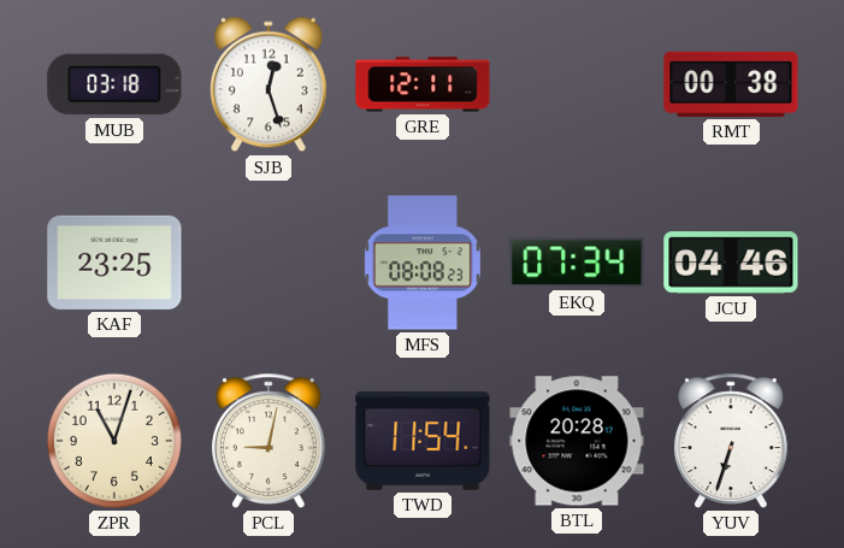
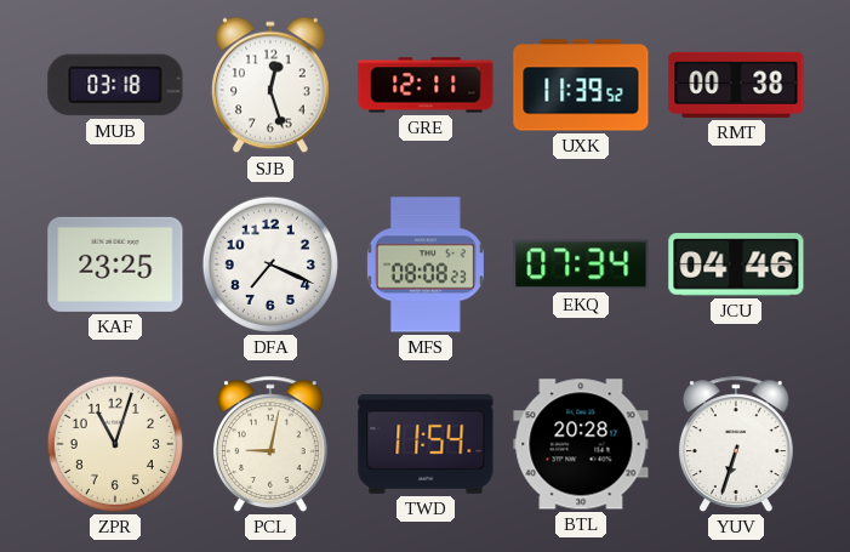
UXK: none -> 11:39
DFA: none -> 7:19
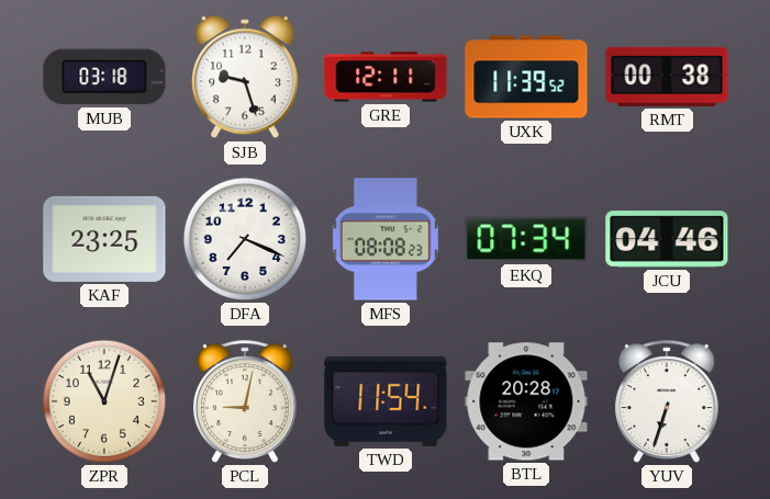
SJB: 12:27 -> 9:27
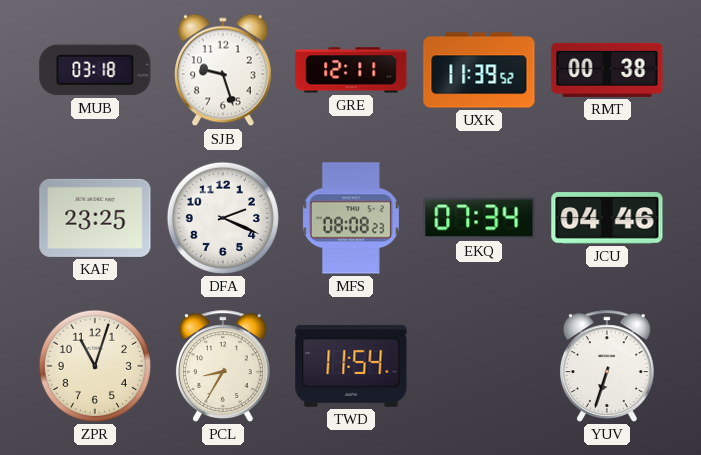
DFA: 7:19 -> 2:19
PCL: 9:02 -> 8:35
BTL: 20:28 -> none
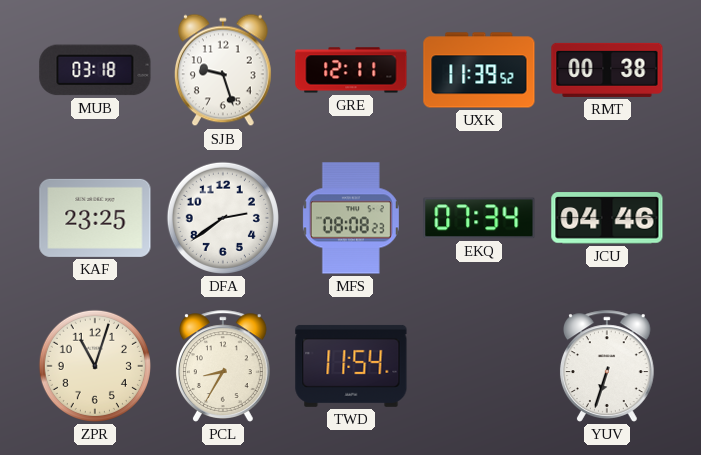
DFA: 2:19 -> 2:39
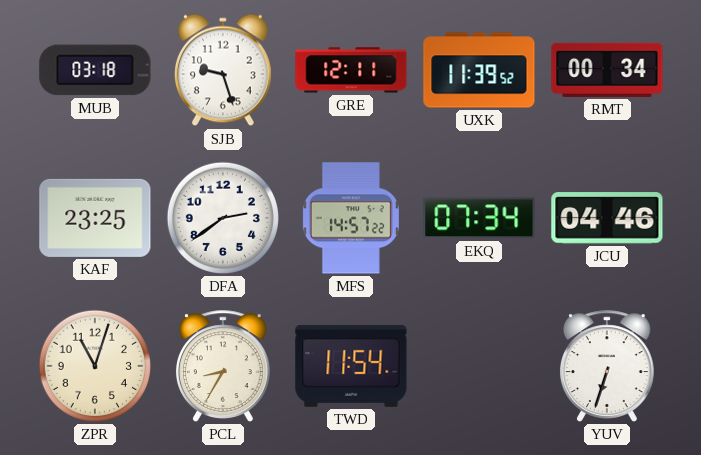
RMT: 00:38 -> 00:34
MFS: 08:08 -> 14:57
